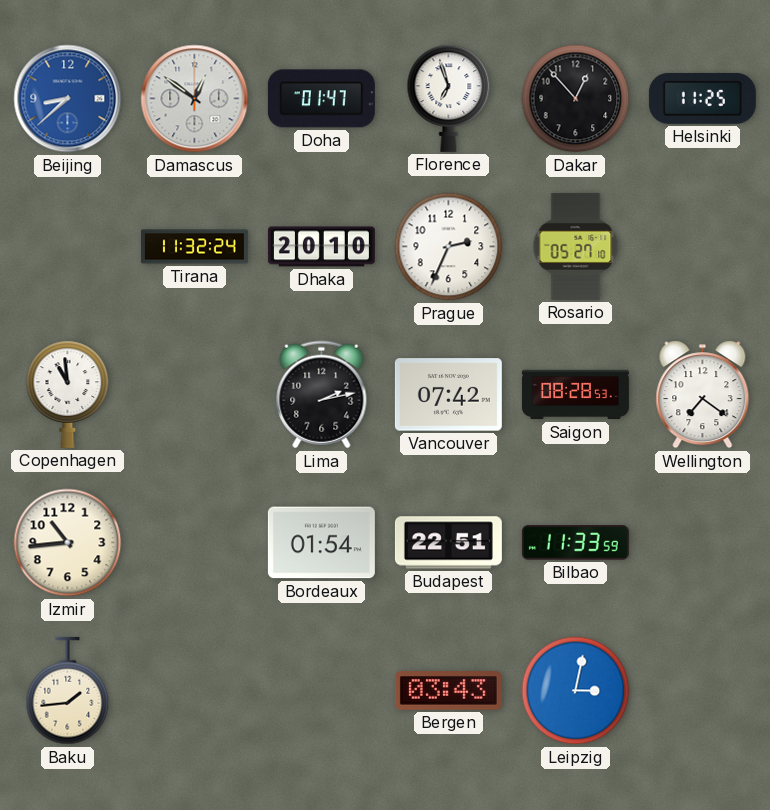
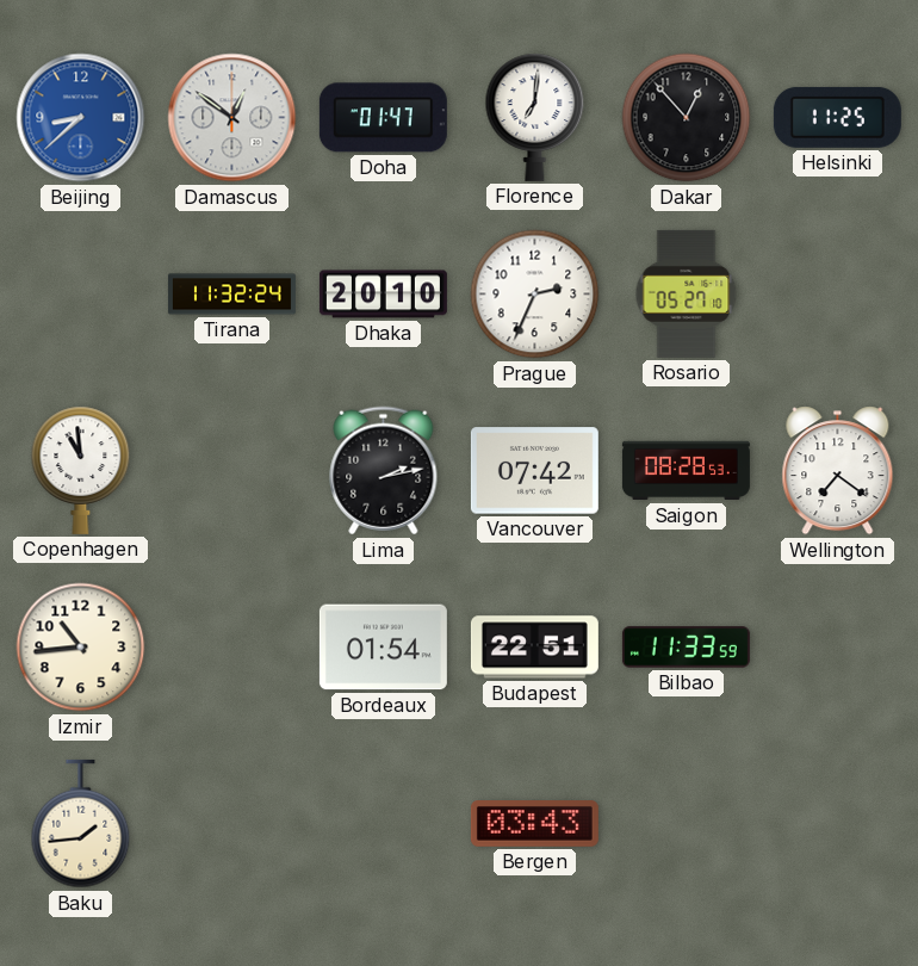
Florence: 6:57 -> 7:01
Leipzig: 3:02 -> none
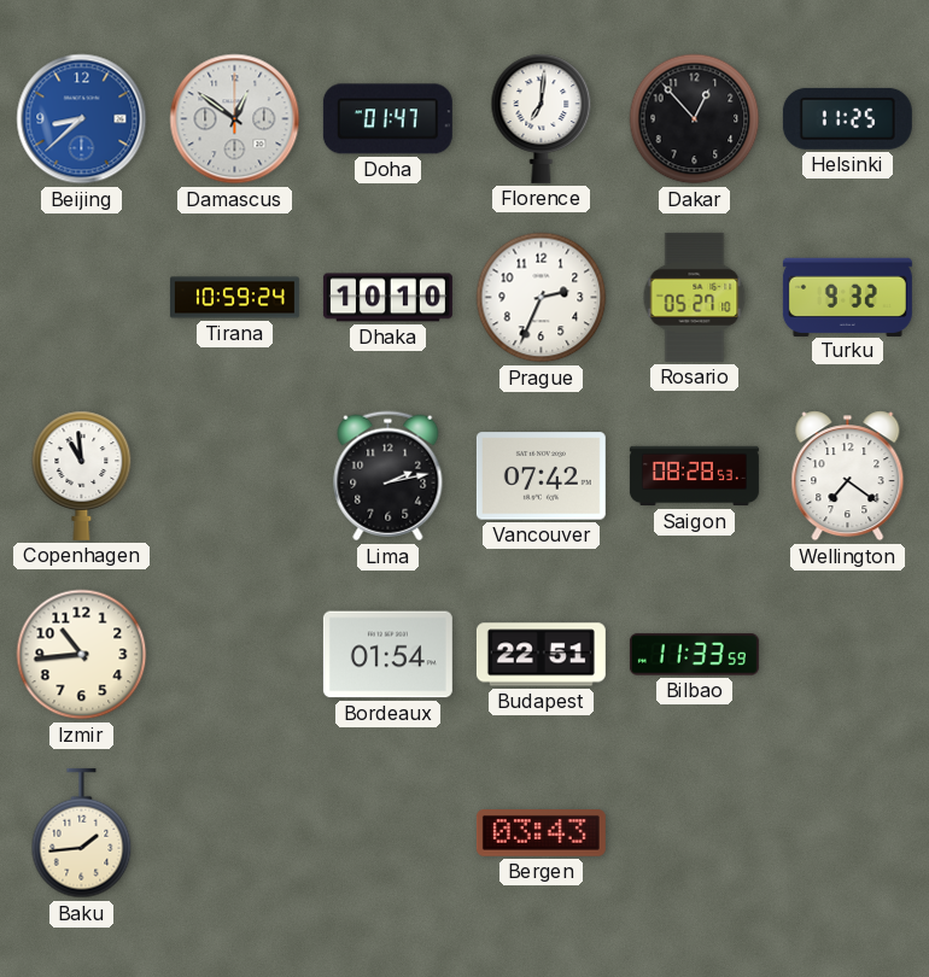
Tirana: 11:32 -> 10:59
Dhaka: 20:10 -> 10:10
Turku: none -> 9:32
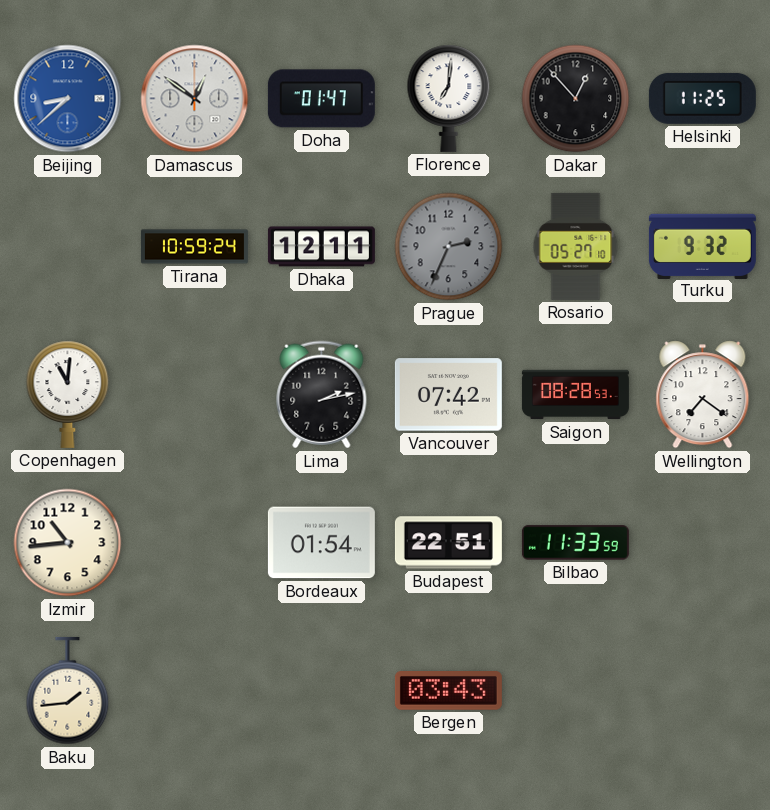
Dhaka: 10:10 -> 12:11
Prague dial: white -> grey
Copenhagen: 10:59 -> 11:01
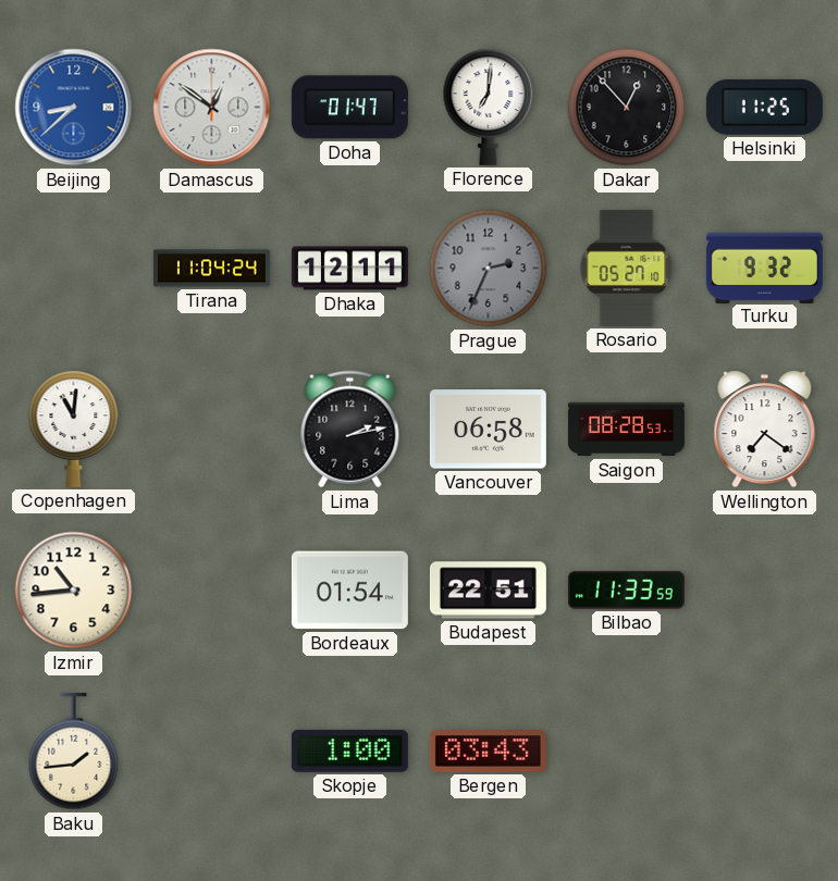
Tirana: 10:59 -> 11:04
Vancouver: 07:42 -> 06:58
Skopje: none -> 1:00
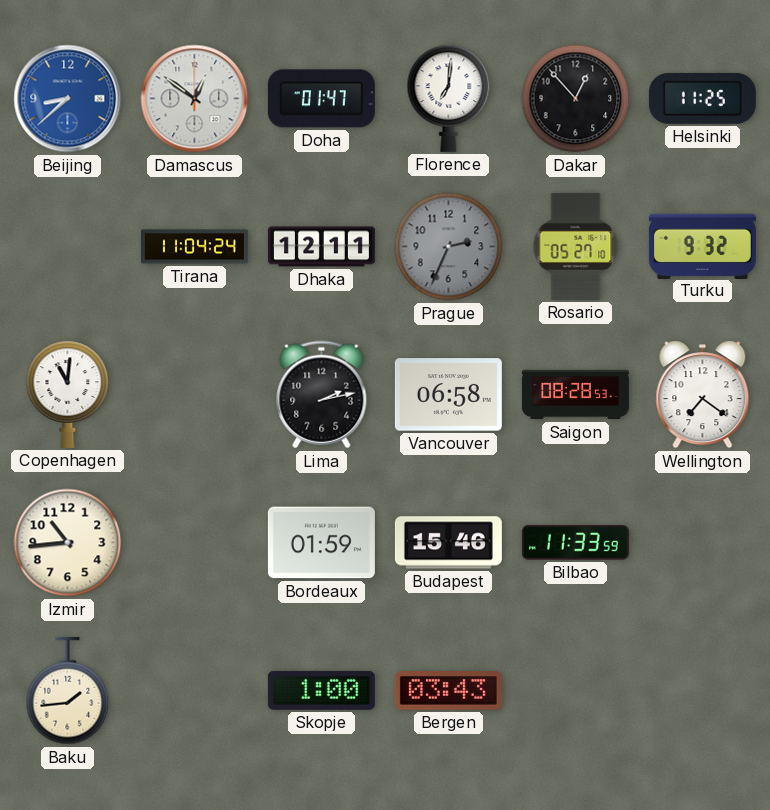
Bordeaux: 01:54 -> 01:59
Budapest: 22:51 -> 15:46
